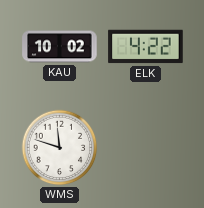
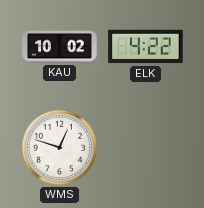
WMS: 11:48 -> 12:48
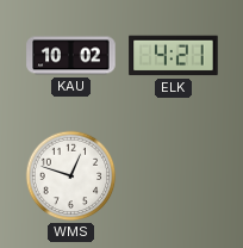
ELK: 4:22 -> 4:21
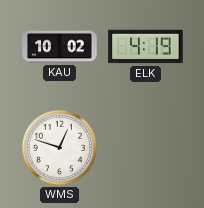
ELK: 4:21 -> 4:19
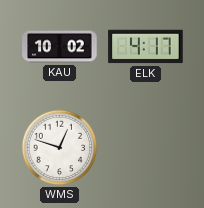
ELK: 4:19 -> 4:17
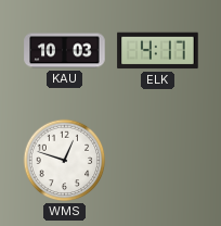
KAU: 10:02 -> 10:03
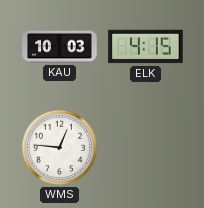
ELK: 4:17 -> 4:15
WMS: 12:48 -> 12:46
